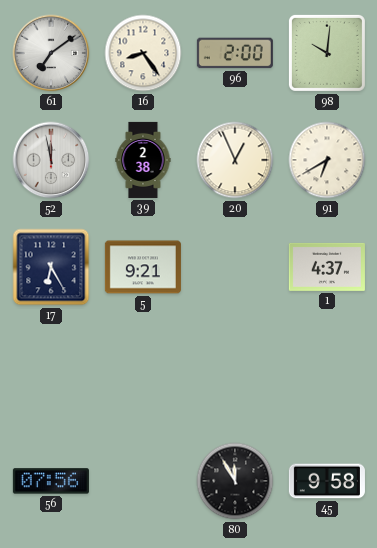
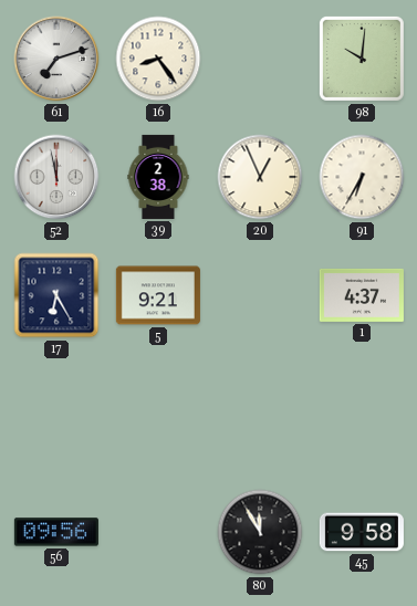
61: 7:09 -> 7:12
96: 2:00 -> none
91: 6:40 -> 6:35
56: 07:56 -> 09:56
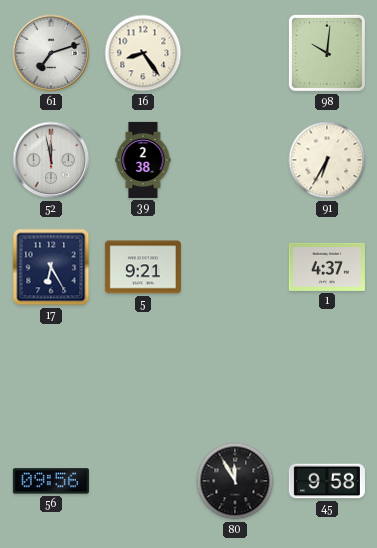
20: 12:56 -> none
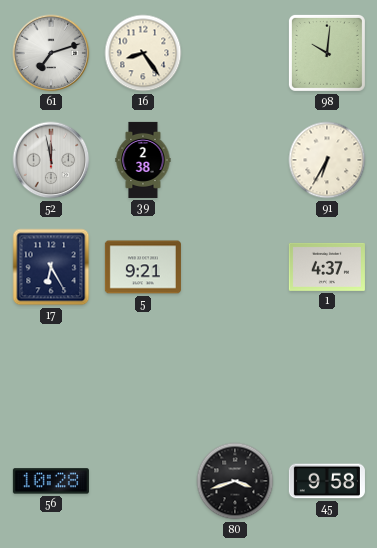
56: 09:56 -> 10:28
80: 11:55 -> 3:42
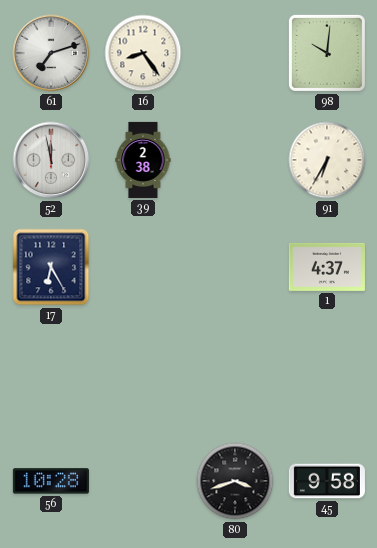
5: 9:21 -> none
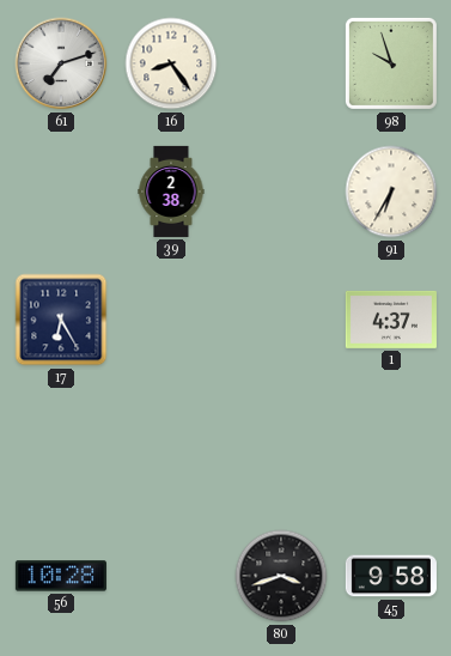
98: 10:01 -> 9:57
52: 11:58 -> none
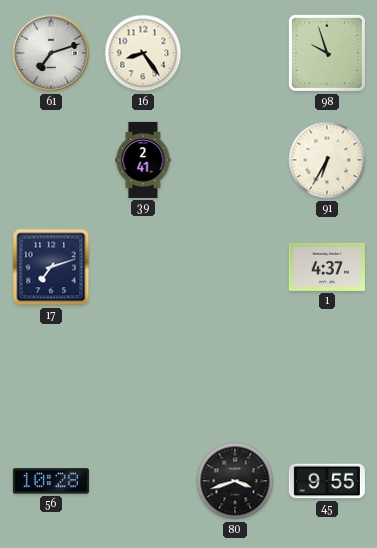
39: 2:38 -> 2:41
17: 6:25 -> 7:12
45: 9:58 -> 9:55
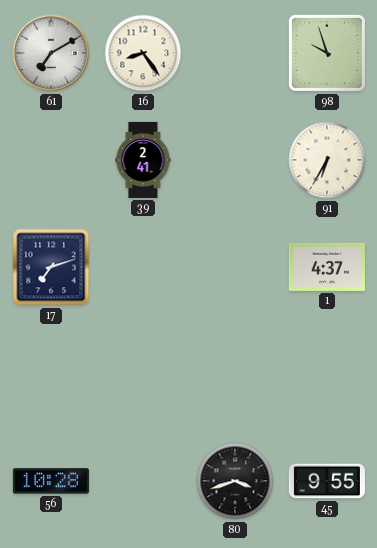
61: 7:12 -> 7:10
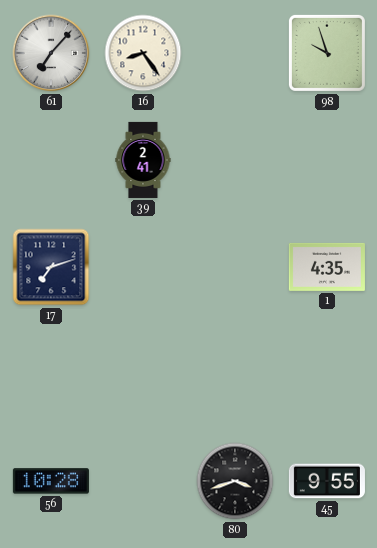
61: 7:10 -> 7:07
91: 6:35 -> none
1: 4:37 -> 4:35
